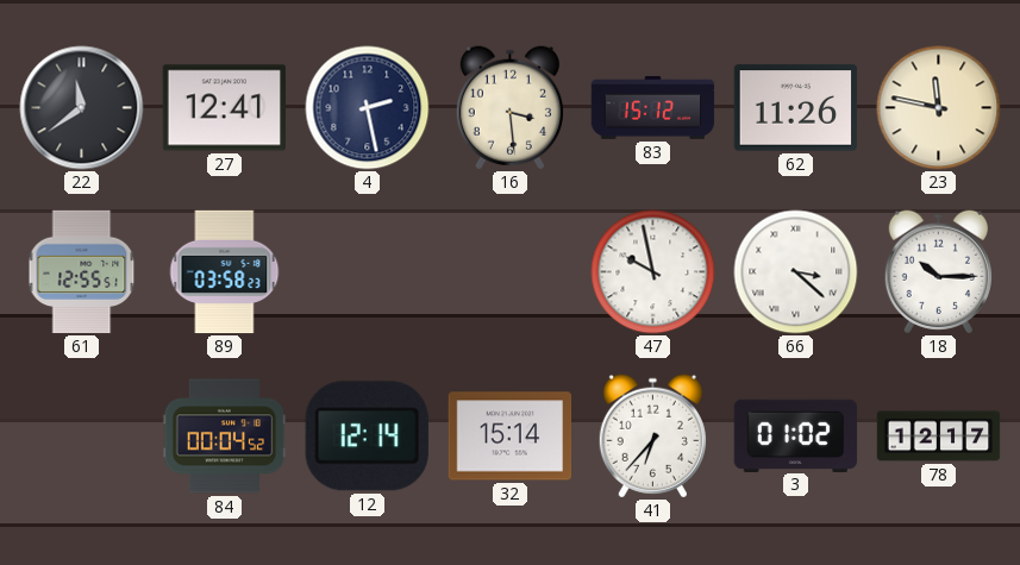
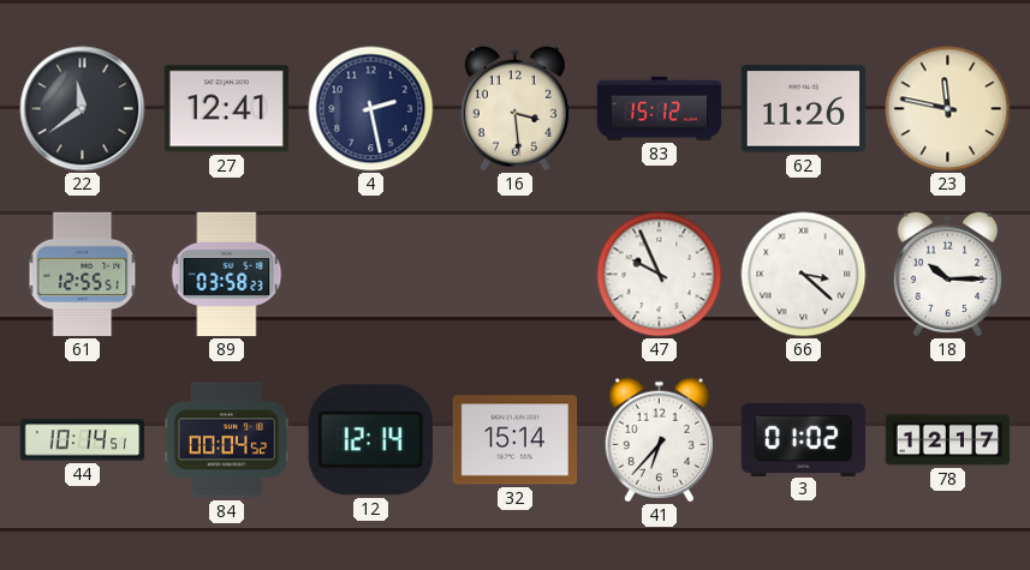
47: 9:58 -> 9:56
44: none -> 10:14
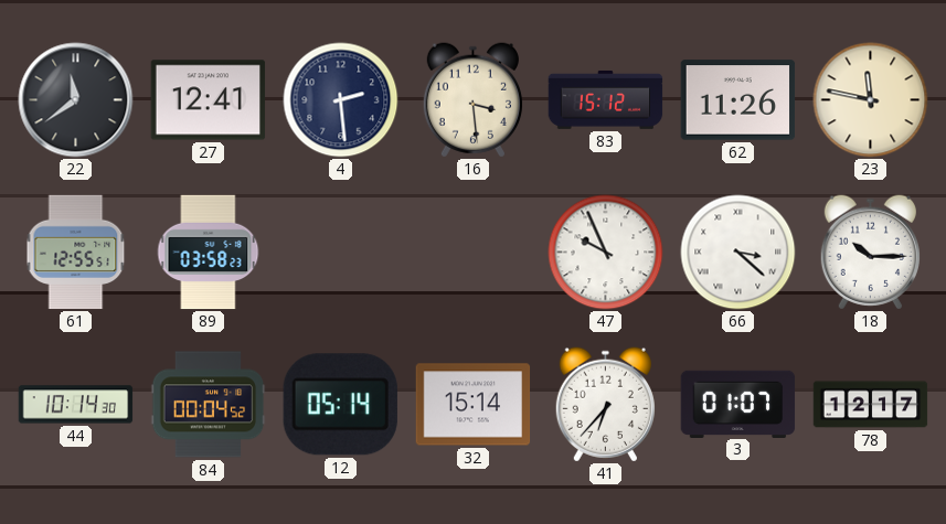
4: 2:28 -> 2:29
44: 10:14:51 -> 10:14:30
12: 12:14 -> 05:14
3: 01:02 -> 01:07
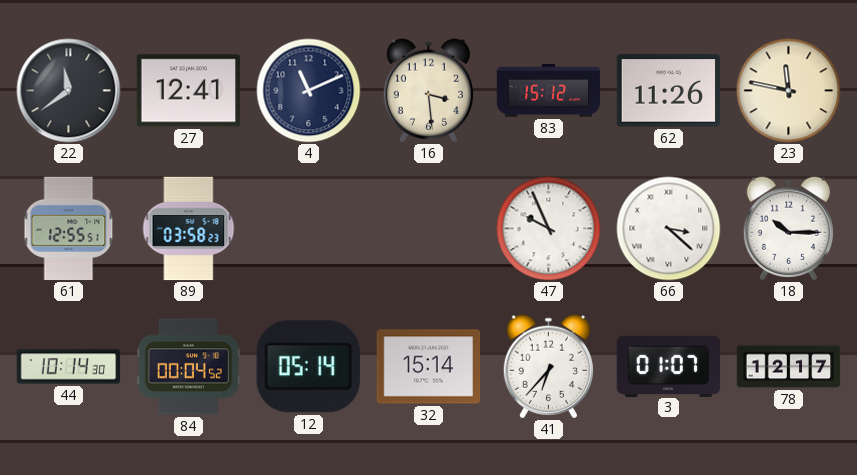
4: 2:29 -> 11:11
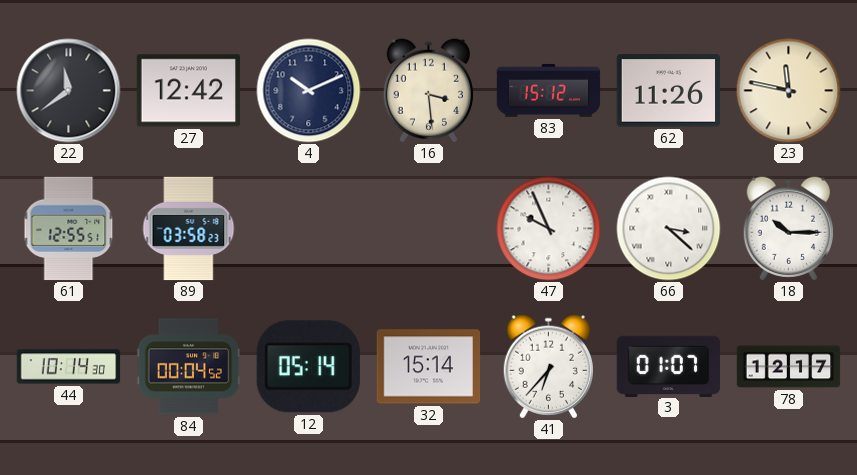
27: 12:41 -> 12:42
4: 11:11 -> 10:11
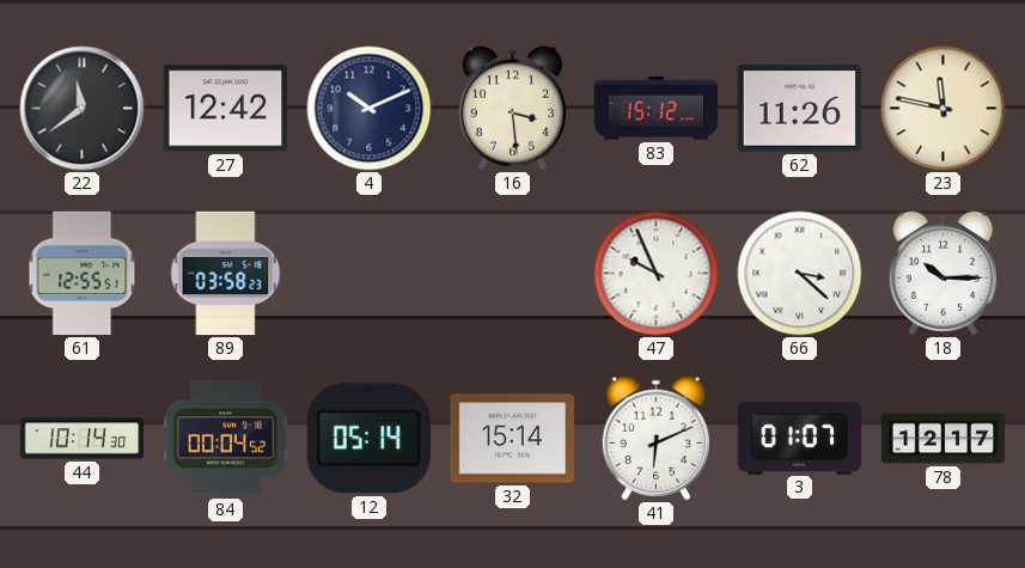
41: 6:37 -> 6:11
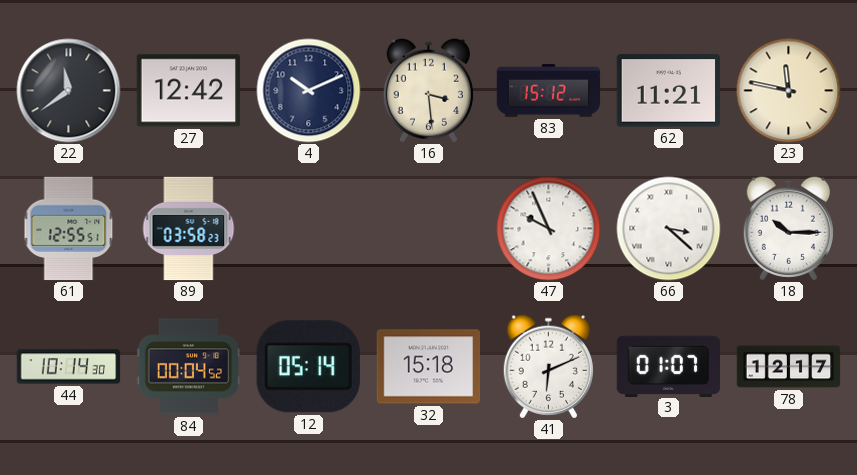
62: 11:26 -> 11:21
32: 15:14 -> 15:18
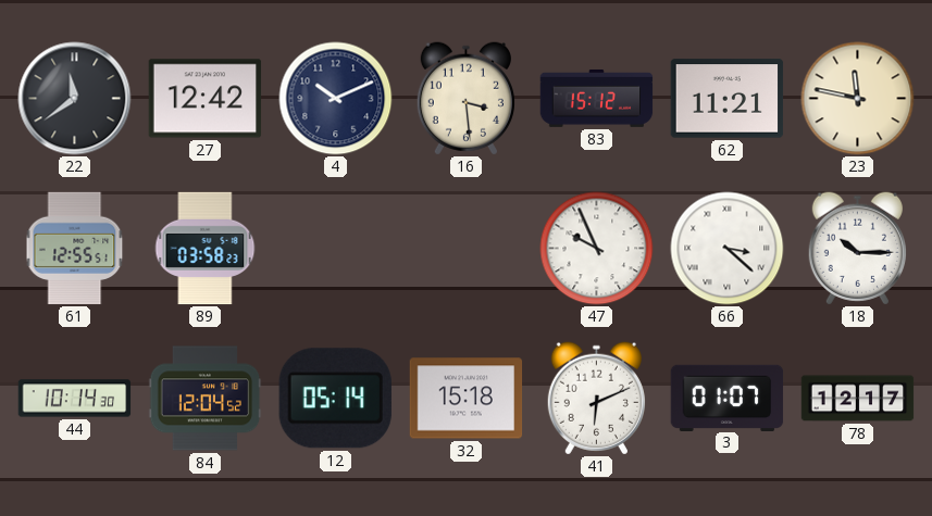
84: 00:04 -> 12:04
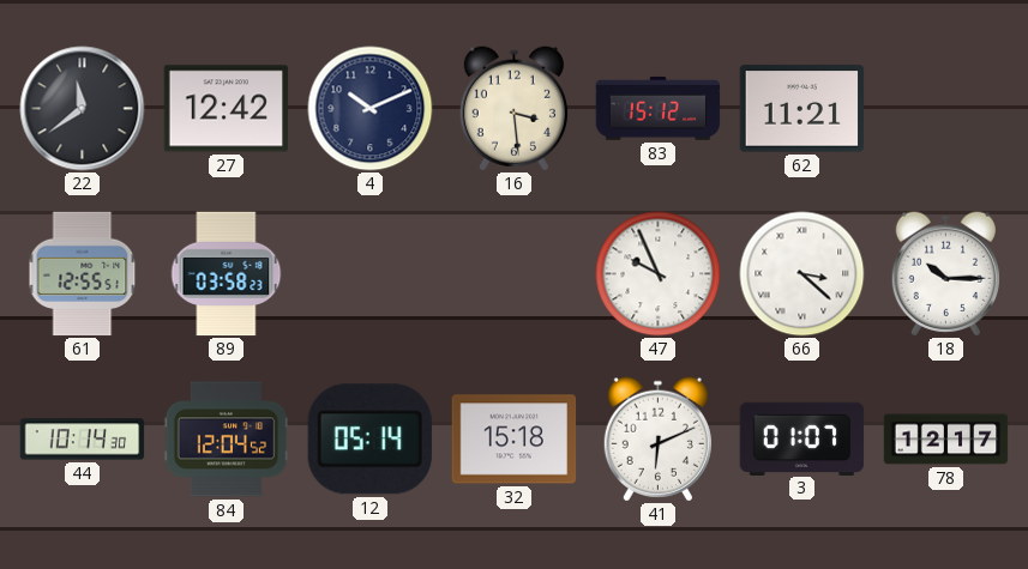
23: 11:47 -> none
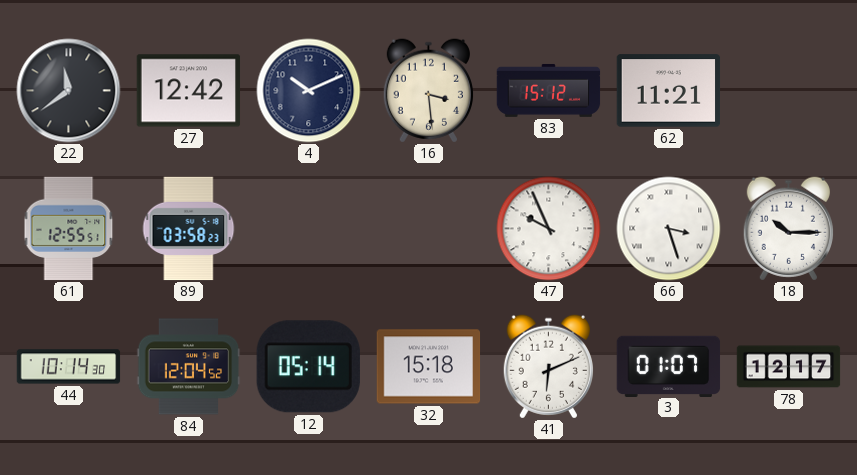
66: 3:22 -> 3:27
